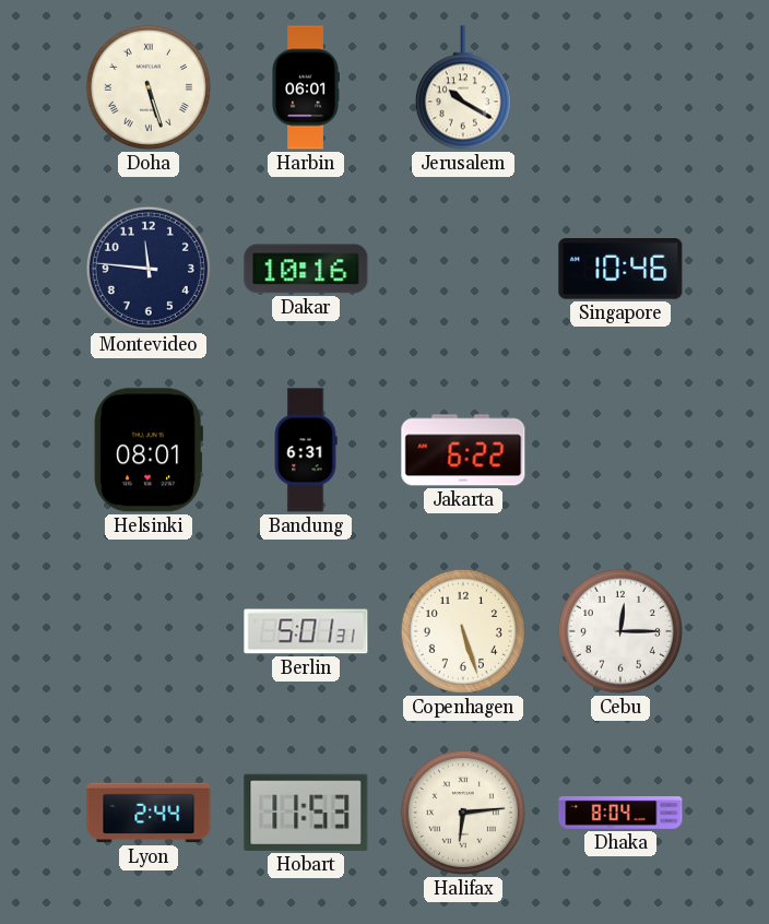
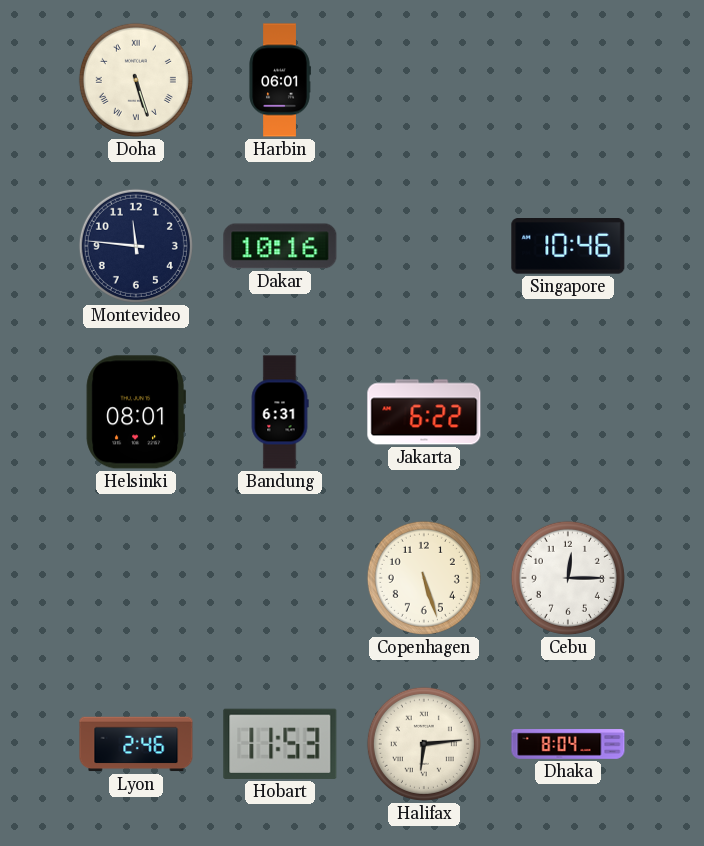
Jerusalem: 10:20 -> none
Berlin: 5:01 -> none
Lyon: 2:44 -> 2:46
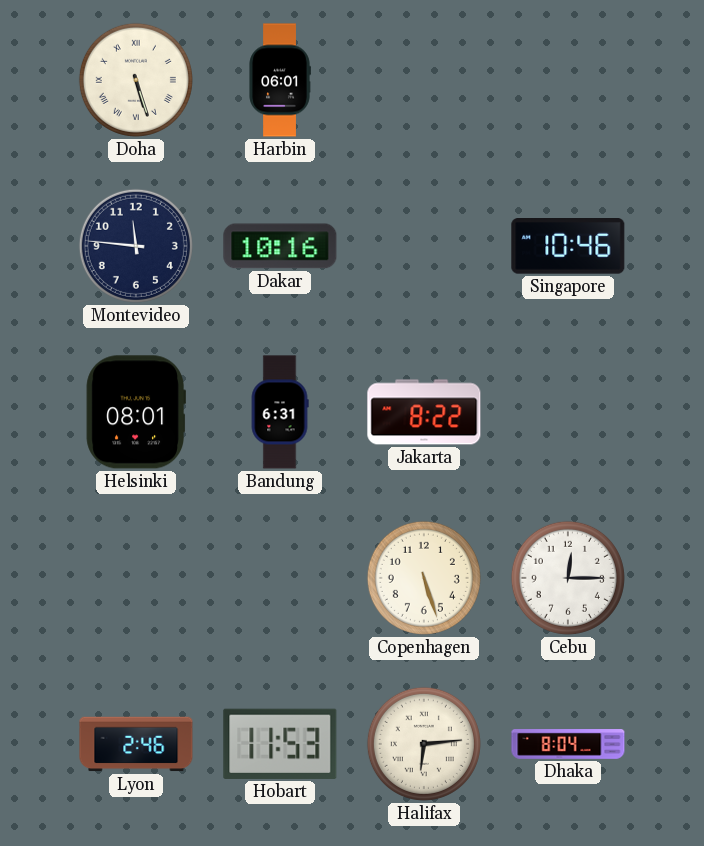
Jakarta: 6:22 -> 8:22
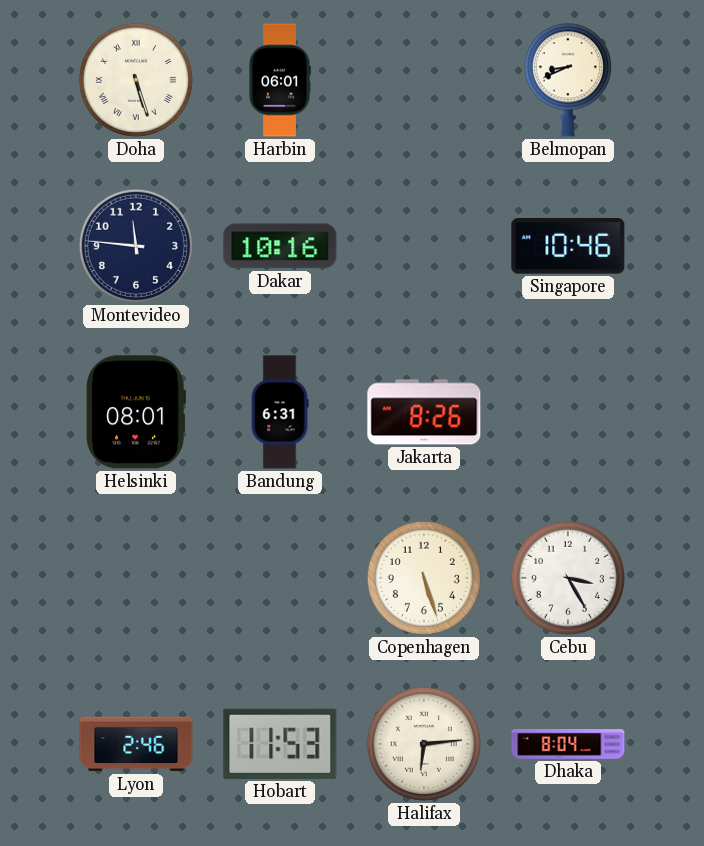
Belmopan: none -> 8:41
Jakarta: 8:22 -> 8:26
Cebu: 12:15 -> 3:25
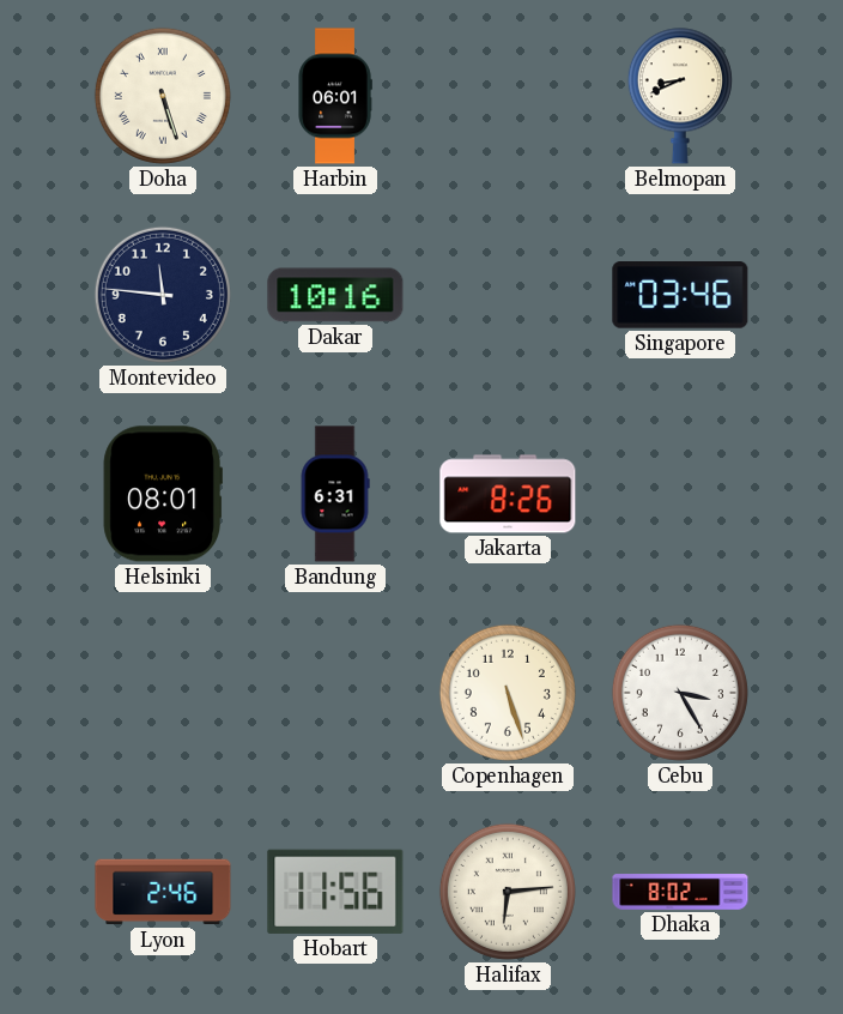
Singapore: 10:46 -> 03:46
Hobart: 11:53 -> 11:56
Dhaka: 8:04 -> 8:02
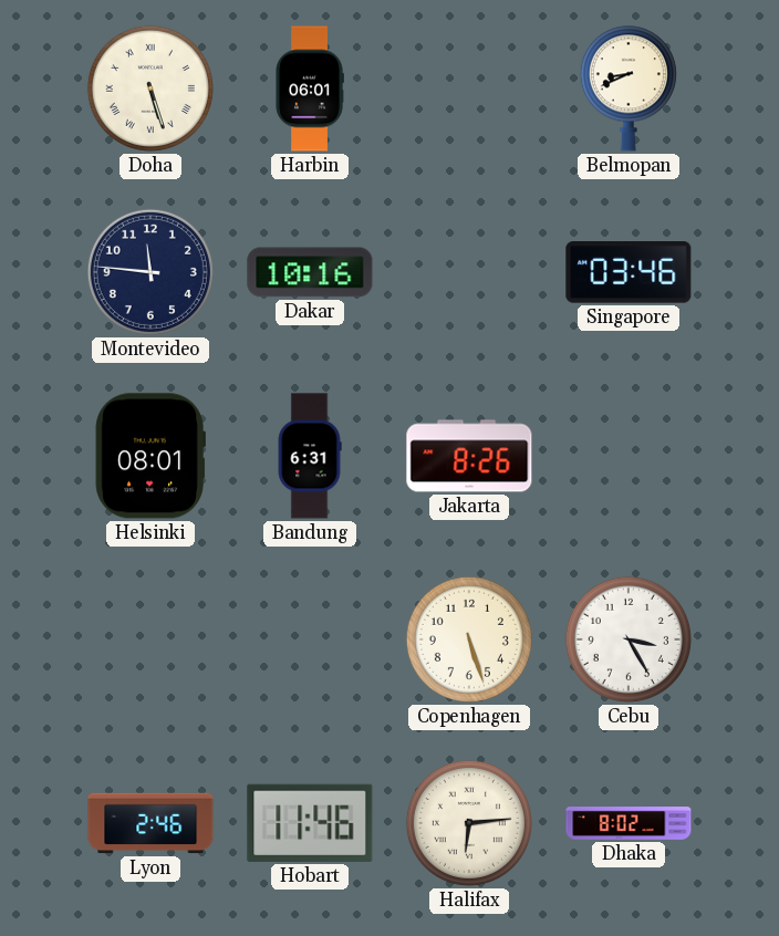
Hobart: 11:56 -> 11:46
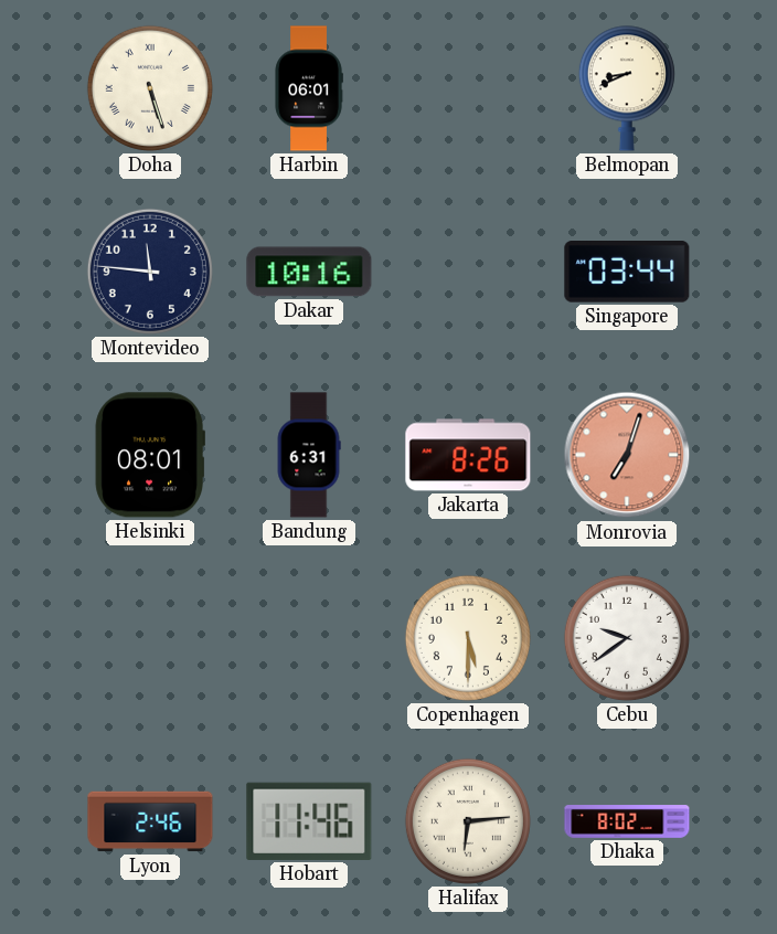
Singapore: 03:46 -> 03:44
Monrovia: none -> 7:03
Copenhagen: 5:27 -> 5:30
Cebu: 3:25 -> 9:39
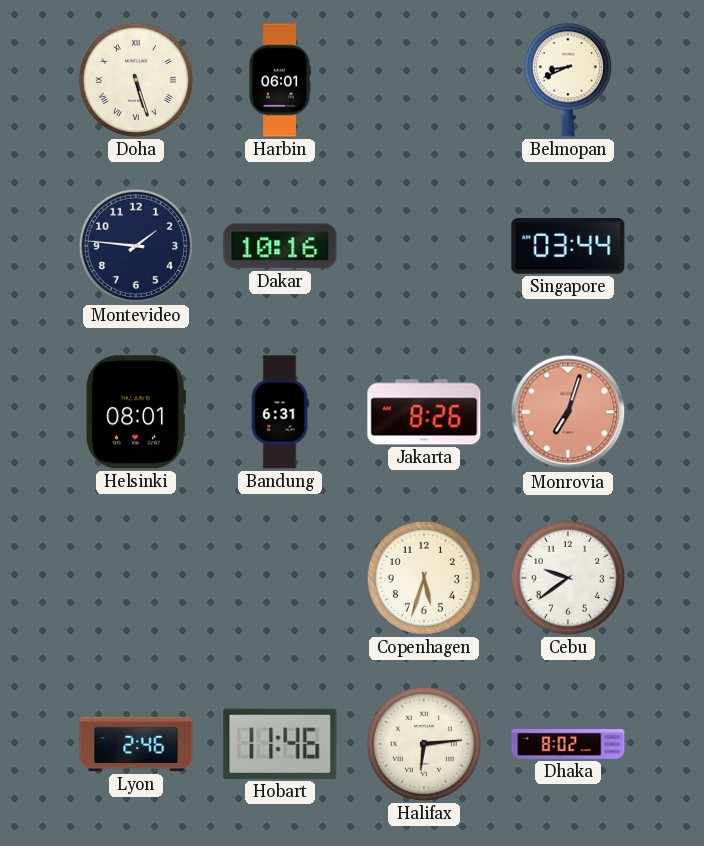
Montevideo: 11:46 -> 1:46
Copenhagen: 5:30 -> 5:33
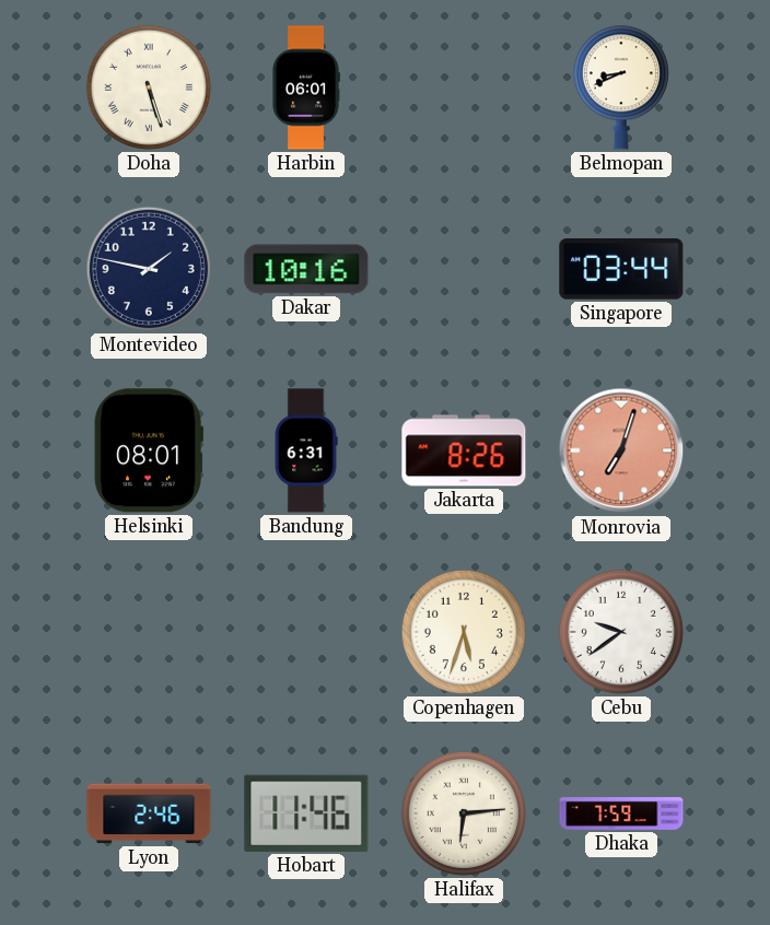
Montevideo: 1:46 -> 1:47
Dhaka: 8:02 -> 7:59
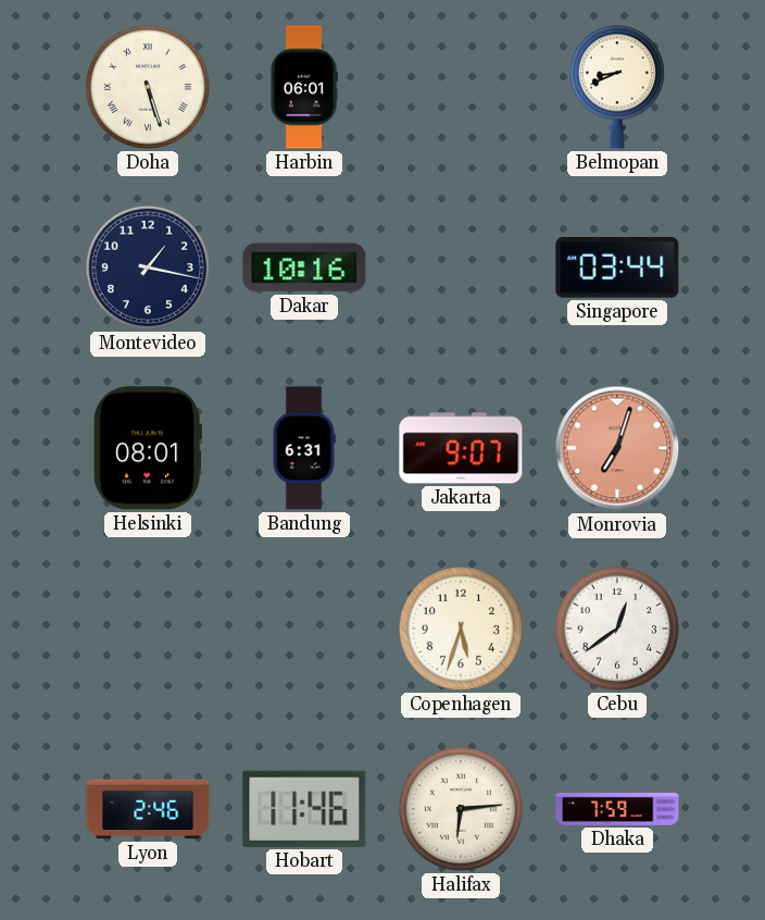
Montevideo: 1:47 -> 1:17
Jakarta: 8:26 -> 9:07
Cebu: 9:39 -> 12:39
